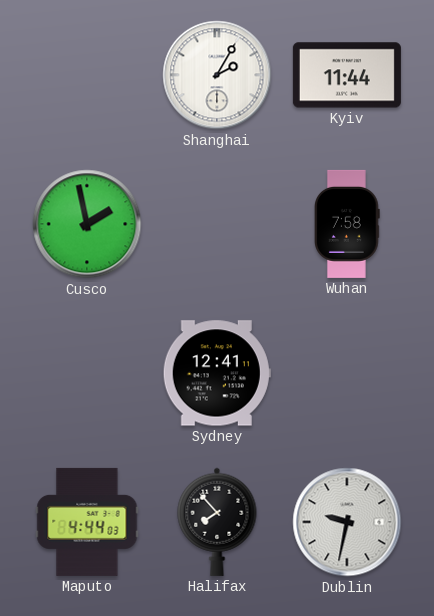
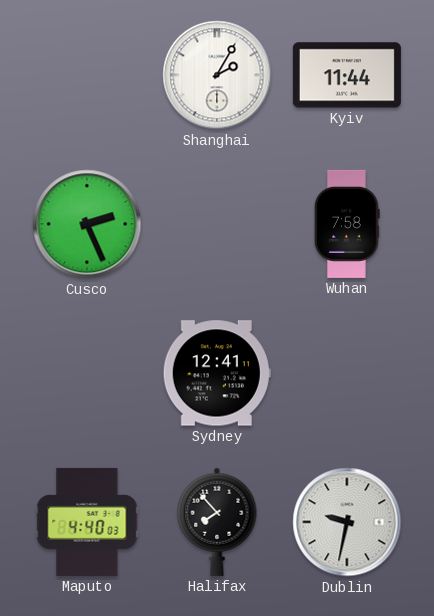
Cusco: 1:58 -> 2:26
Maputo: 4:44 -> 4:40
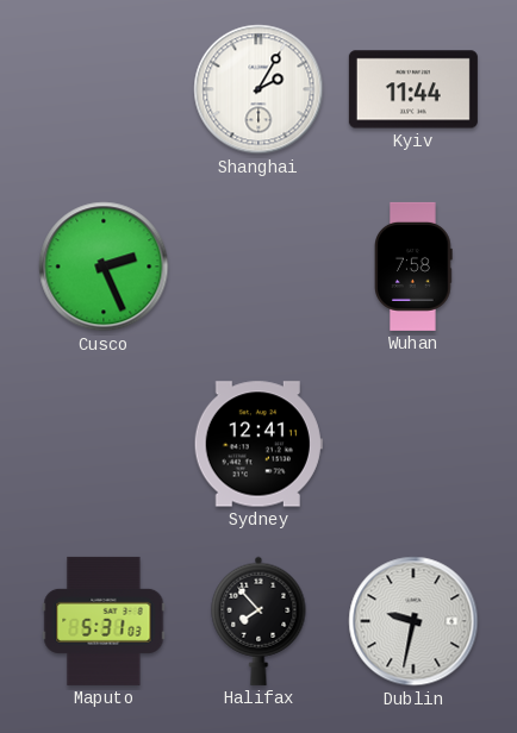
Maputo: 4:40 -> 5:31
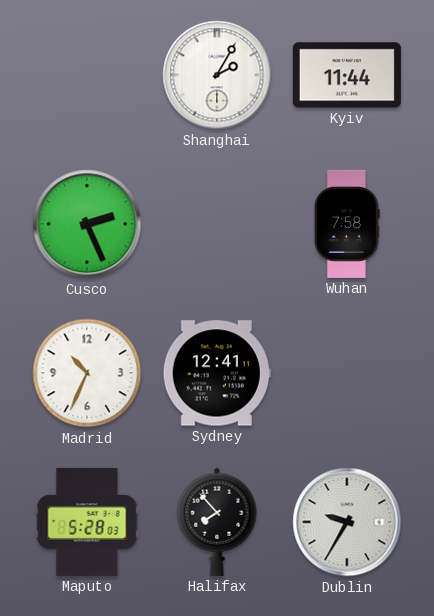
Madrid: none -> 10:34
Maputo: 5:31 -> 5:28
Dublin: 9:32 -> 9:35
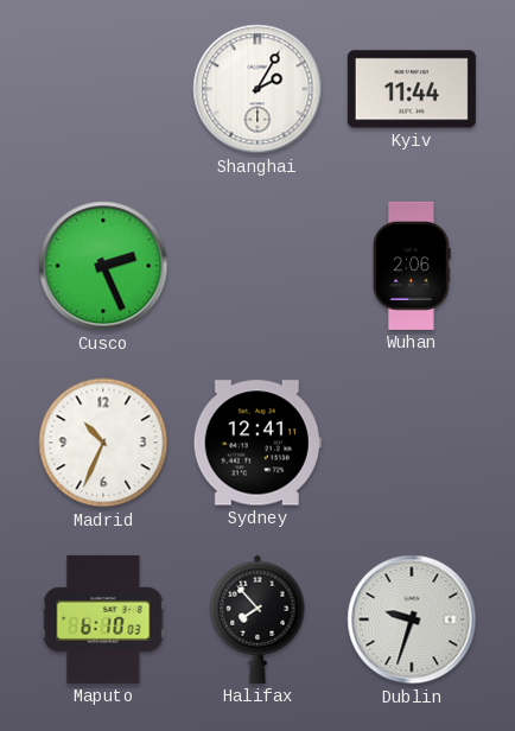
Wuhan: 7:58 -> 2:06
Maputo: 5:28 -> 6:10
Dublin: 9:35 -> 9:33
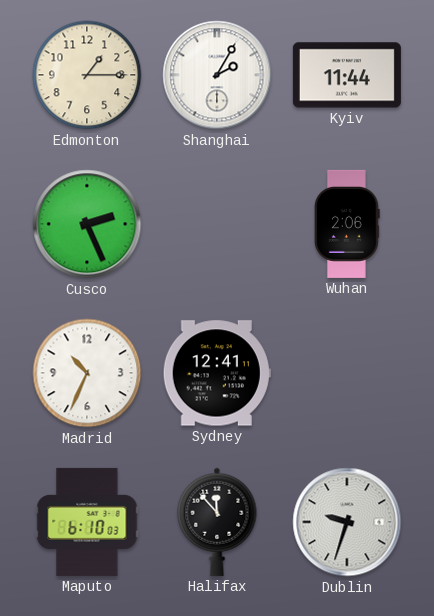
Edmonton: none -> 1:15
Halifax: 7:53 -> 11:53
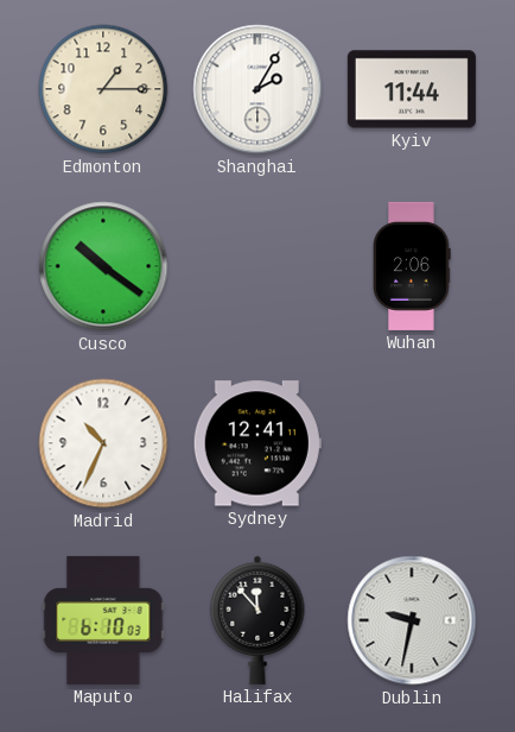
Cusco: 2:26 -> 10:21
Dublin: 9:33 -> 9:32
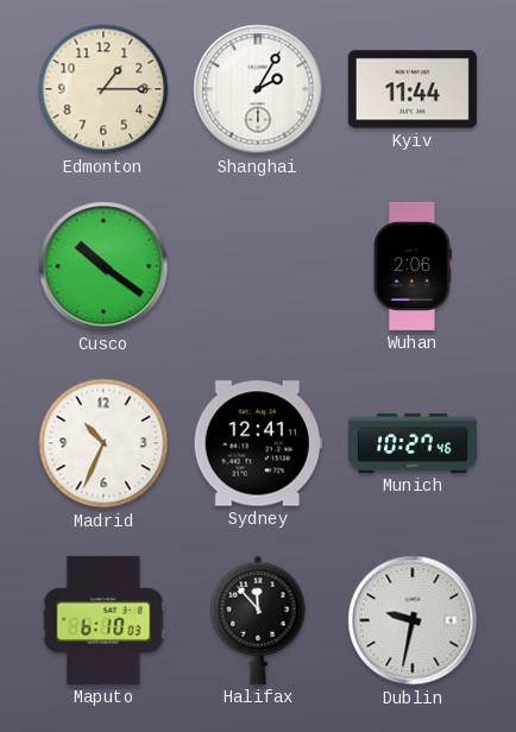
Munich: none -> 10:27
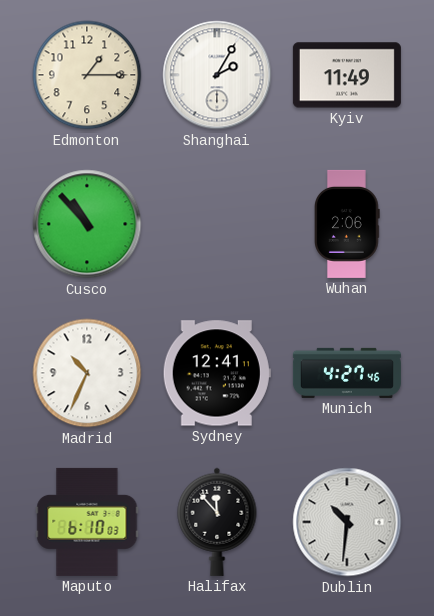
Kyiv: 11:44 -> 11:49
Cusco: 10:21 -> 10:53
Munich: 10:27 -> 4:27
Dublin: 9:32 -> 10:31
